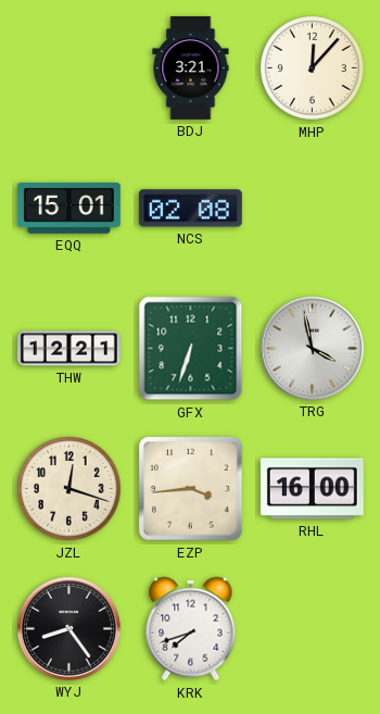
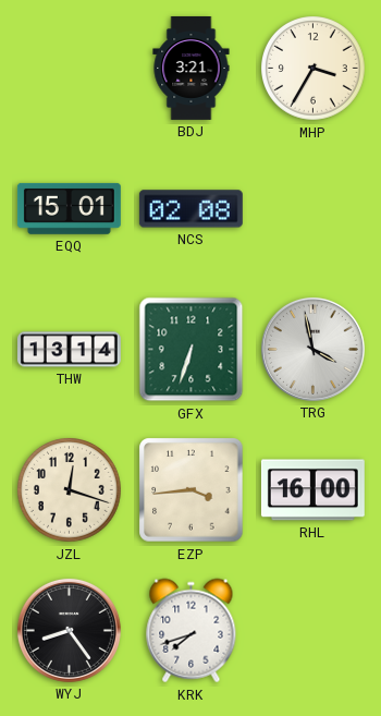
MHP: 12:07 -> 3:35
THW: 12:21 -> 13:14
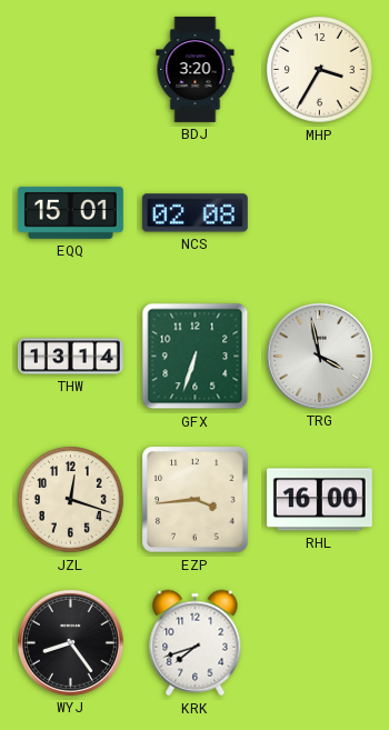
BDJ: 3:21 -> 3:20
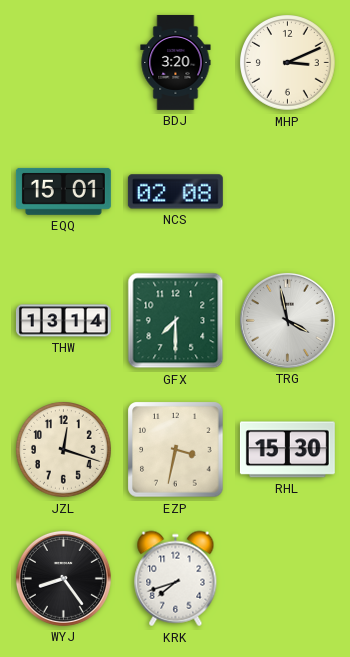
MHP: 3:35 -> 3:11
GFX: 6:33 -> 7:30
EZP: 3:44 -> 3:32
RHL: 16:00 -> 15:30
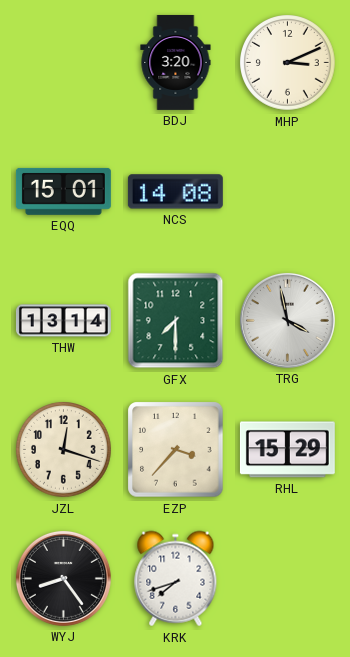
NCS: 02:08 -> 14:08
EZP: 3:32 -> 3:37
RHL: 15:30 -> 15:29
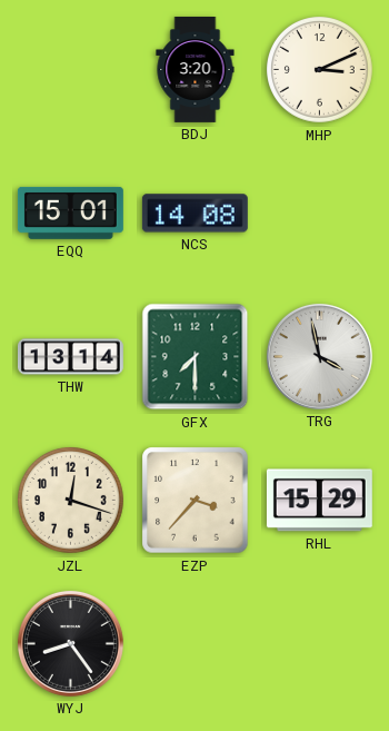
KRK: 7:42 -> none
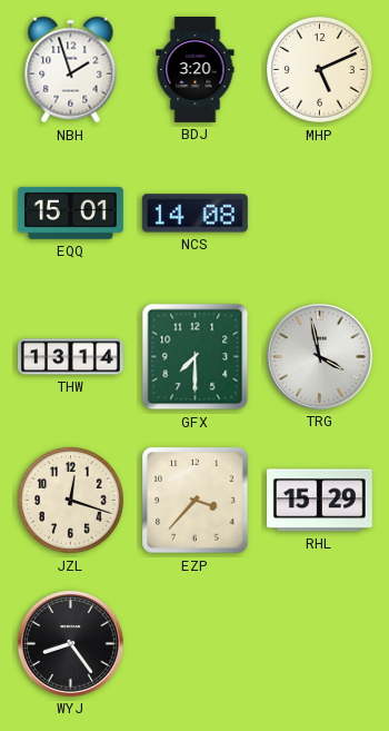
NBH: none -> 1:57
MHP: 3:11 -> 5:11
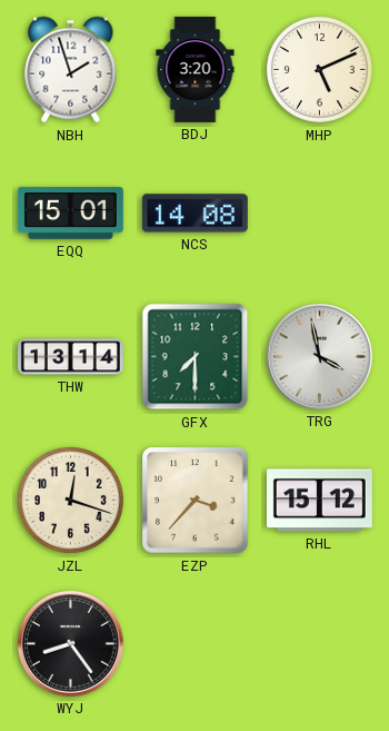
RHL: 15:29 -> 15:12
